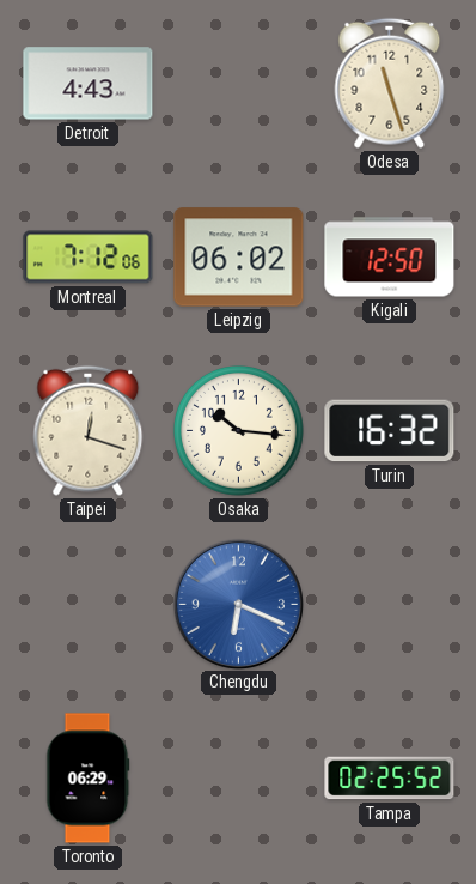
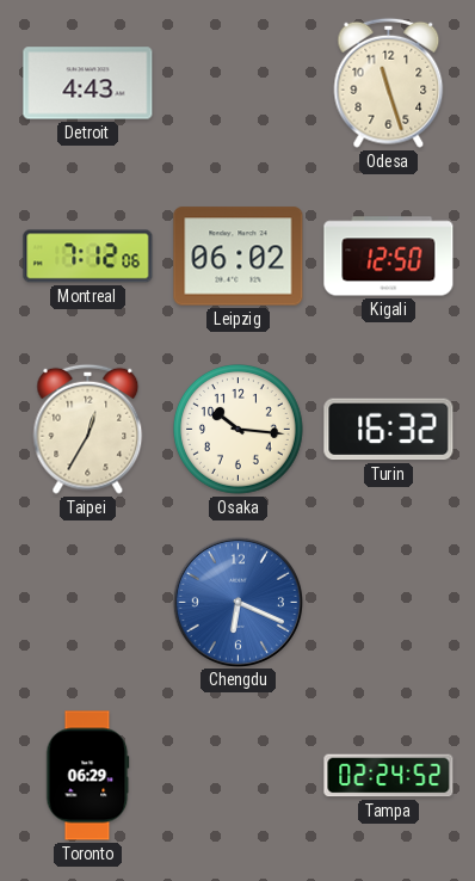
Taipei: 12:18 -> 12:35
Tampa: 02:25 -> 02:24
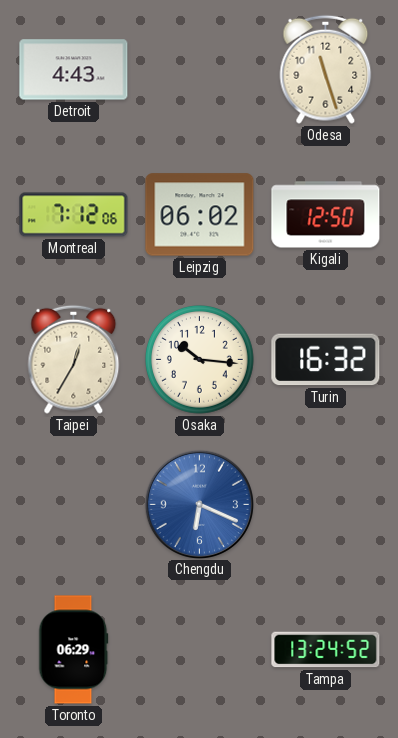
Tampa: 02:24 -> 13:24
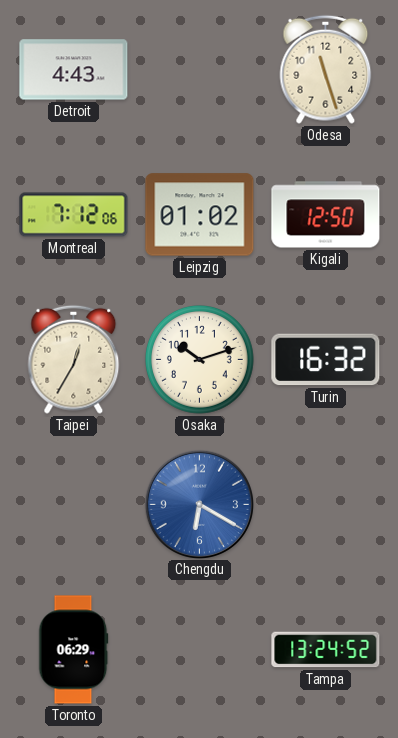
Leipzig: 06:02 -> 01:02
Osaka: 10:16 -> 10:12
Chengdu: 6:19 -> 6:20
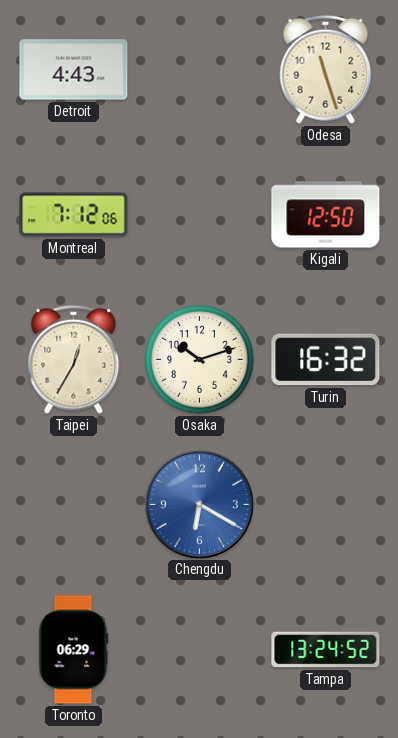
Leipzig: 01:02 -> none
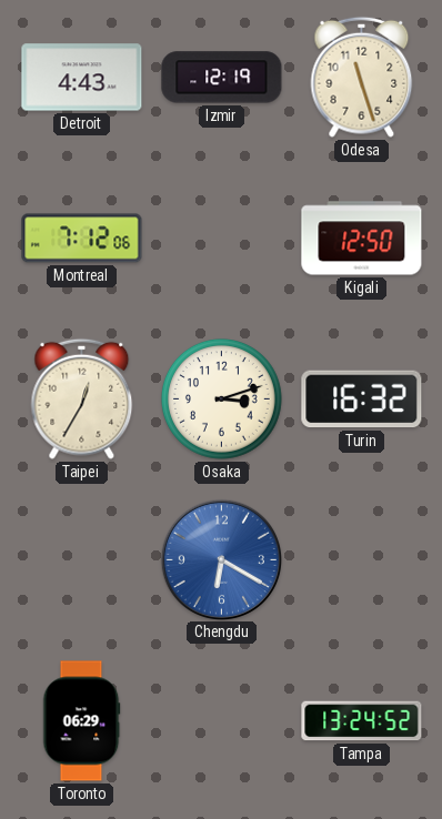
Izmir: none -> 12:19
Osaka: 10:12 -> 3:12
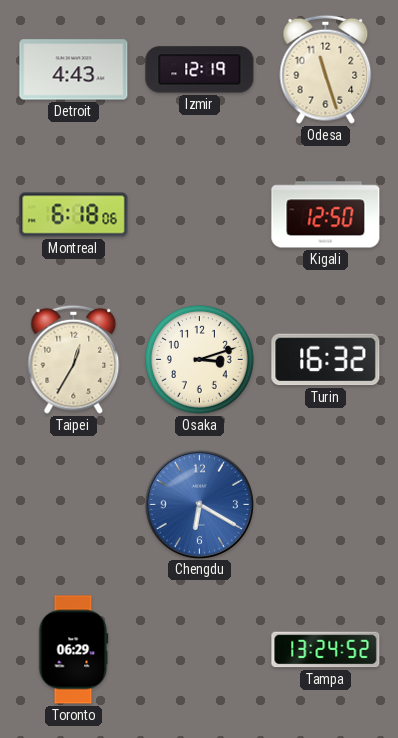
Montreal: 7:12 -> 6:18
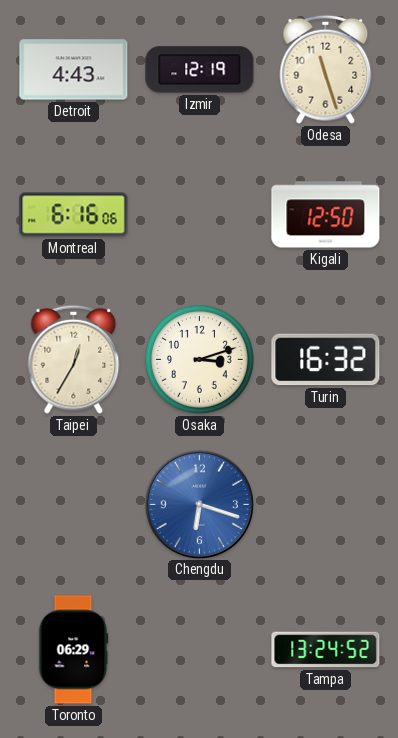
Montreal: 6:18 -> 6:16
Chengdu: 6:20 -> 6:18
